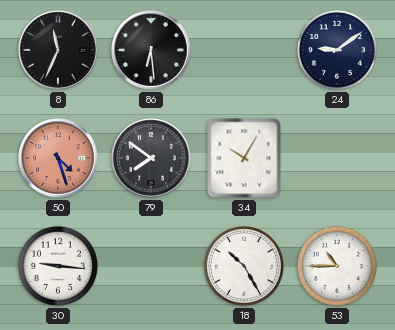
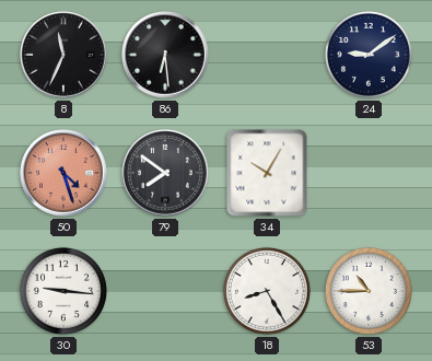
18: 10:25 -> 8:25
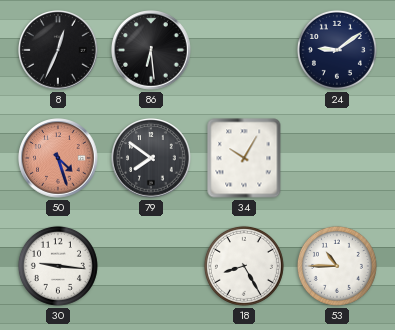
8: 11:34 -> 12:34
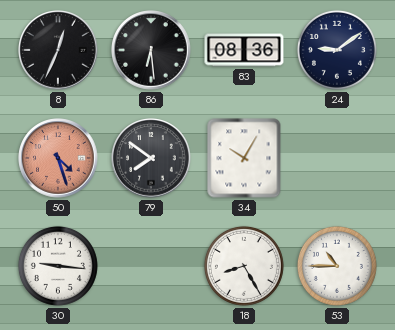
83: none -> 08:36
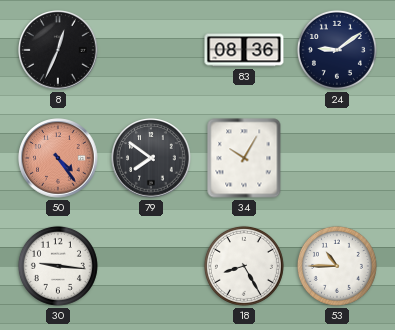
86: 6:29 -> none
50: 4:27 -> 4:24
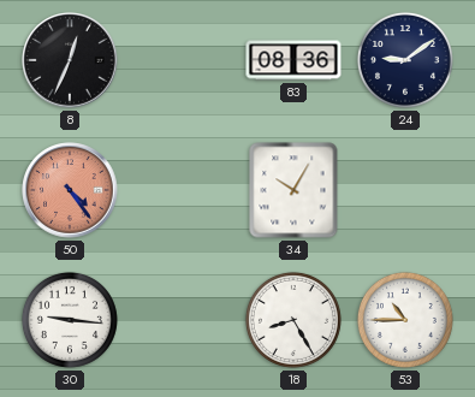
79: 7:51 -> none
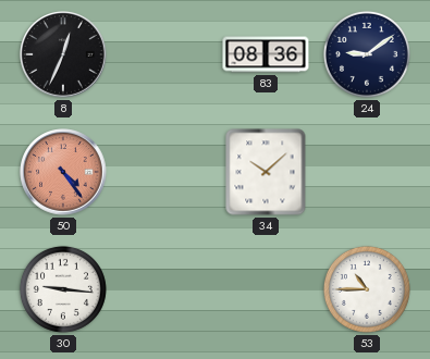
34: 10:05 -> 10:08
18: 8:25 -> none
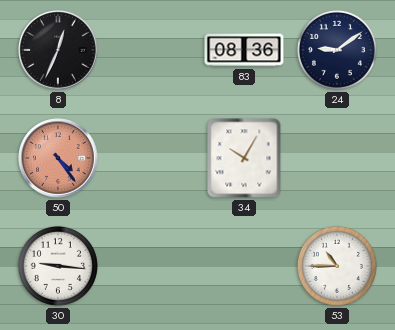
34: 10:08 -> 10:05
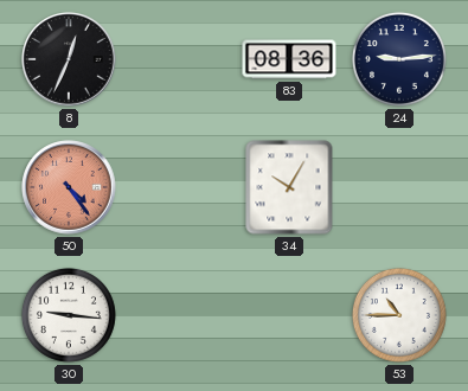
24: 9:09 -> 9:14
